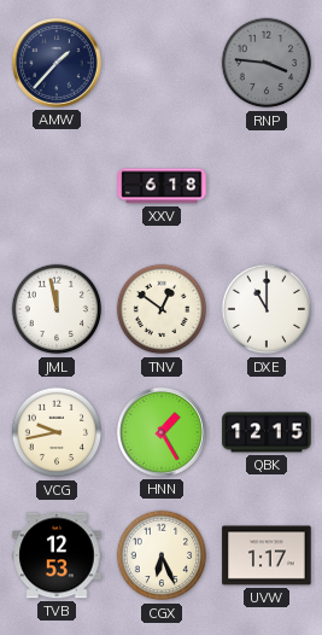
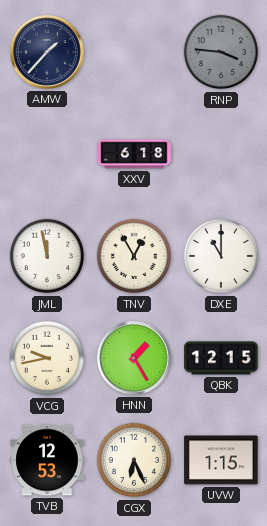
TNV: 12:51 -> 12:55
UVW: 1:17 -> 1:15
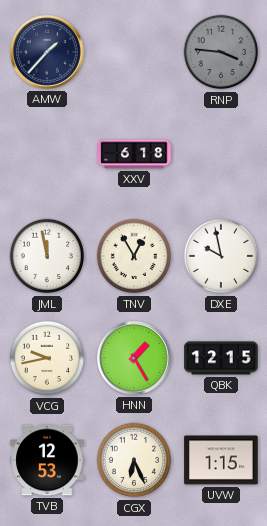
DXE: 11:00 -> 9:58
